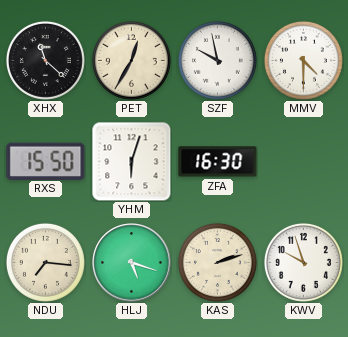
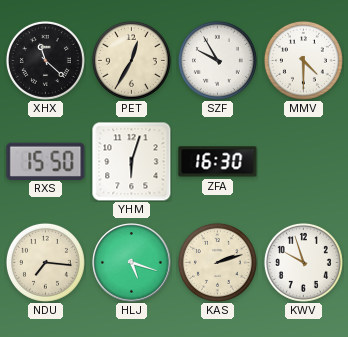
SZF: 9:58 -> 9:55
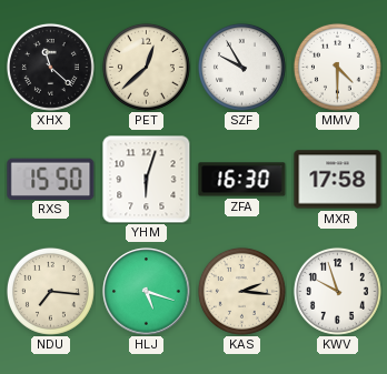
PET: 12:35 -> 12:38
MXR: none -> 17:58
KAS: 2:12 -> 2:16
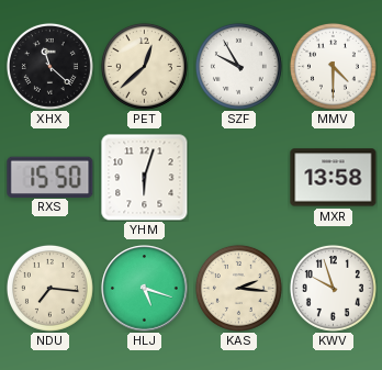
ZFA: 16:30 -> none
MXR: 17:58 -> 13:58
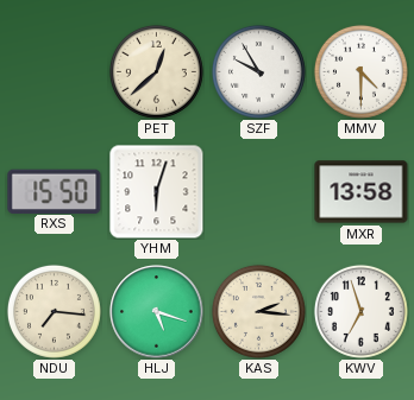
XHX: 11:22 -> none
KWV: 9:57 -> 6:57
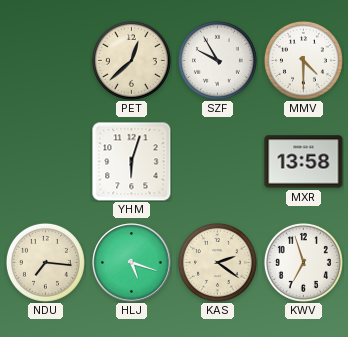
RXS: 15:50 -> none
KAS: 2:16 -> 2:21
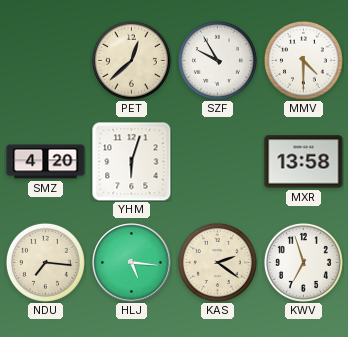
SMZ: none -> 4:20
HLJ: 5:18 -> 5:16
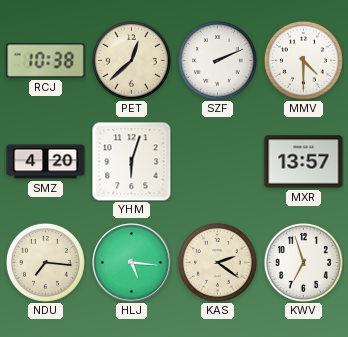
RCJ: none -> 10:38
SZF: 9:55 -> 2:11
MXR: 13:58 -> 13:57
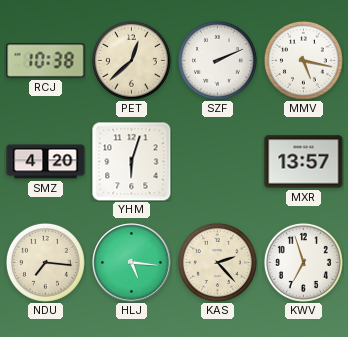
MMV: 4:30 -> 5:17
KAS: 2:21 -> 2:23
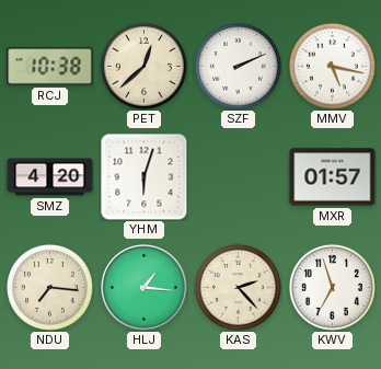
MXR: 13:57 -> 01:57
HLJ: 5:16 -> 1:16
